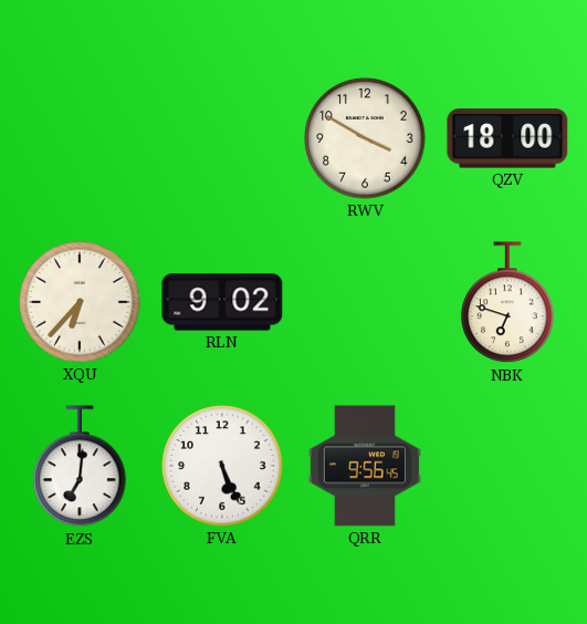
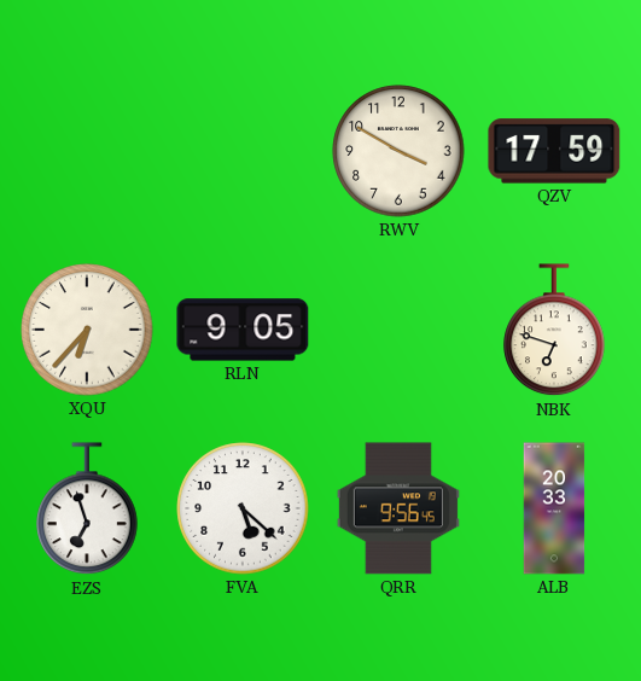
QZV: 18:00 -> 17:59
RLN: 9:02 -> 9:05
EZS: 7:01 -> 6:57
FVA: 5:26 -> 5:22
ALB: none -> 20:33
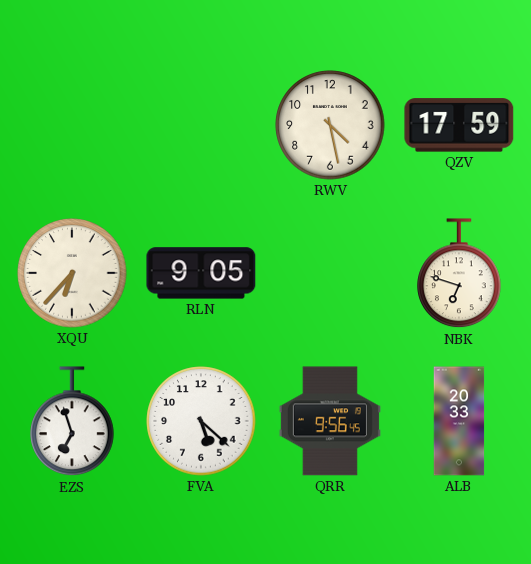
RWV: 3:50 -> 4:28
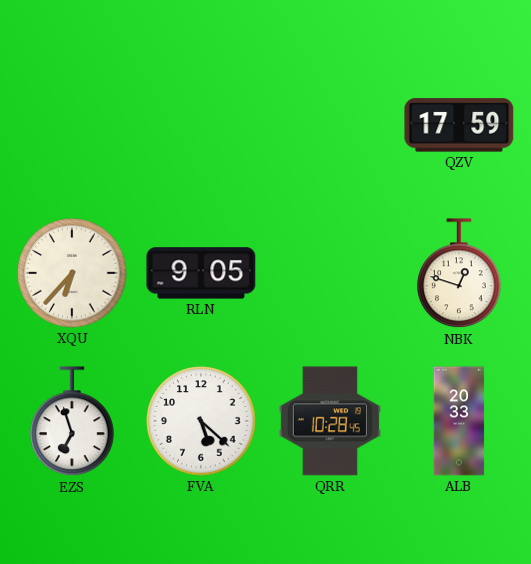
RWV: 4:28 -> none
NBK: 6:48 -> 12:48
QRR: 9:56 -> 10:28
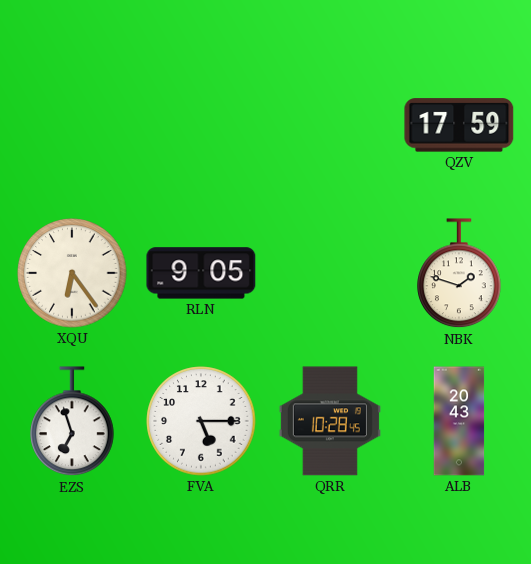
XQU: 6:37 -> 6:24
NBK: 12:48 -> 1:48
FVA: 5:22 -> 5:15
ALB: 20:33 -> 20:43
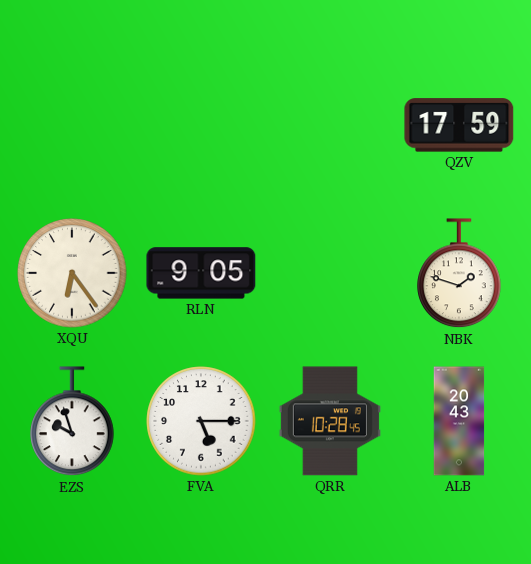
EZS: 6:57 -> 9:57
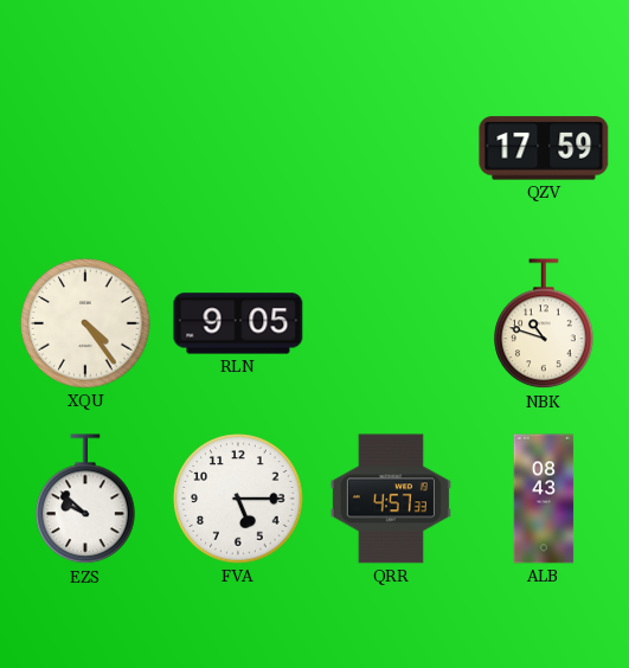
XQU: 6:24 -> 4:24
NBK: 1:48 -> 10:48
EZS: 9:57 -> 9:52
QRR: 10:28 -> 4:57
ALB: 20:43 -> 08:43
